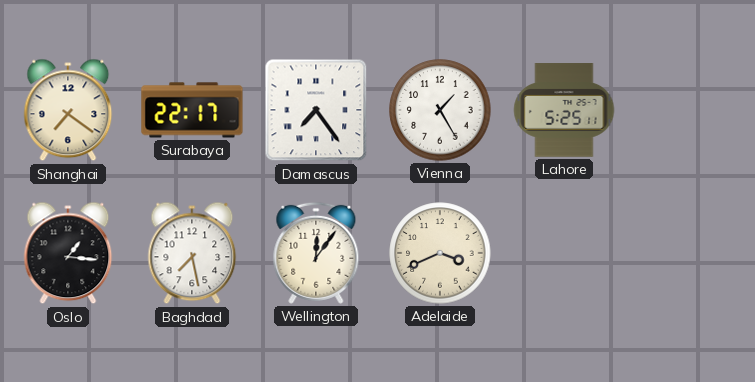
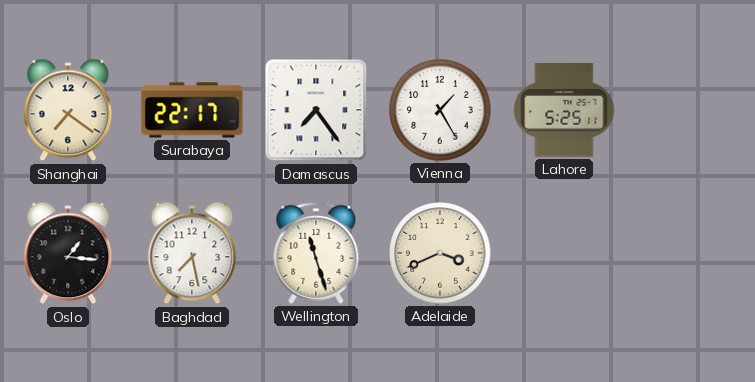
Wellington: 12:06 -> 11:27
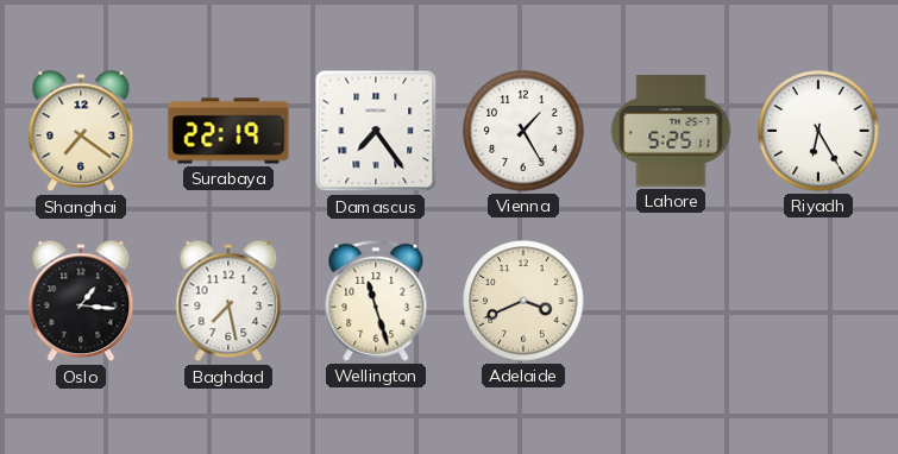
Surabaya: 22:17 -> 22:19
Riyadh: none -> 6:25
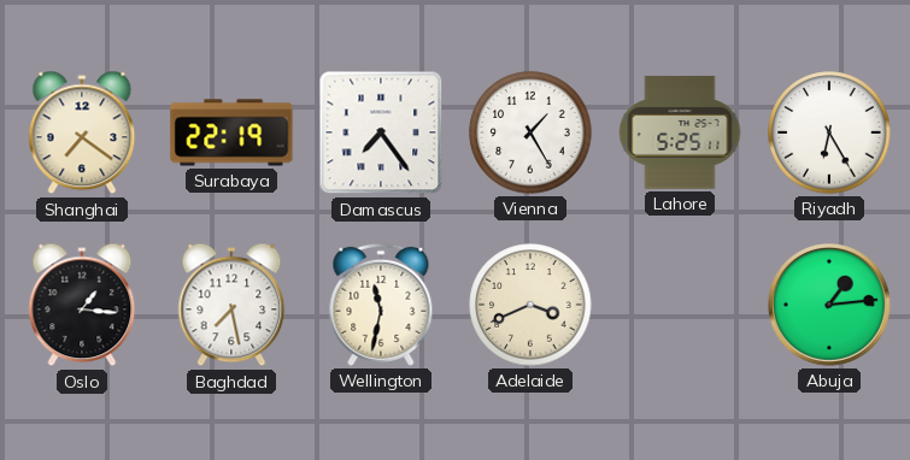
Wellington: 11:27 -> 11:32
Abuja: none -> 1:14
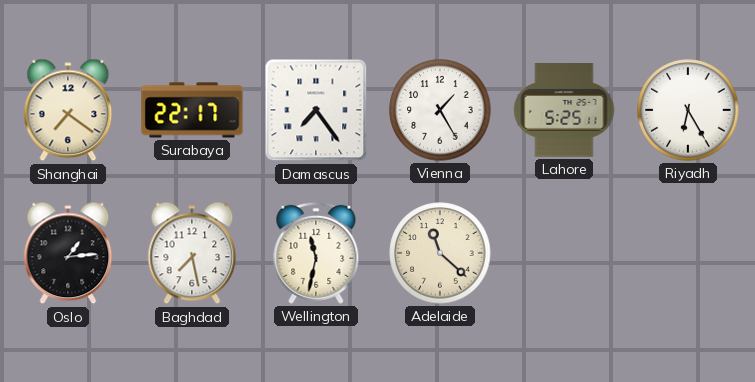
Surabaya: 22:19 -> 22:17
Oslo: 1:16 -> 1:14
Adelaide: 3:41 -> 11:22
Abuja: 1:14 -> none
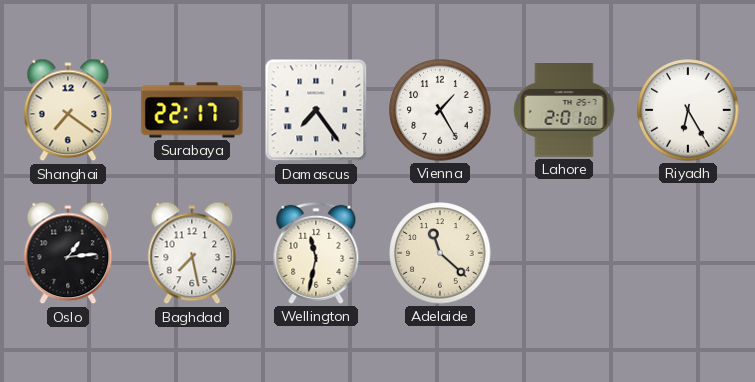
Lahore: 5:25 -> 2:01
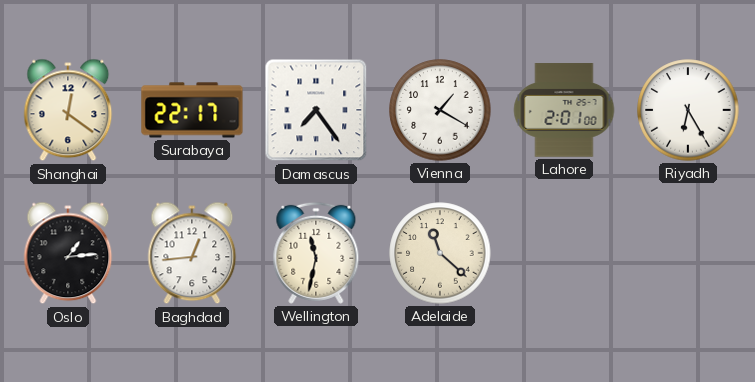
Shanghai: 7:21 -> 12:21
Vienna: 1:25 -> 1:20
Baghdad: 7:28 -> 12:44
